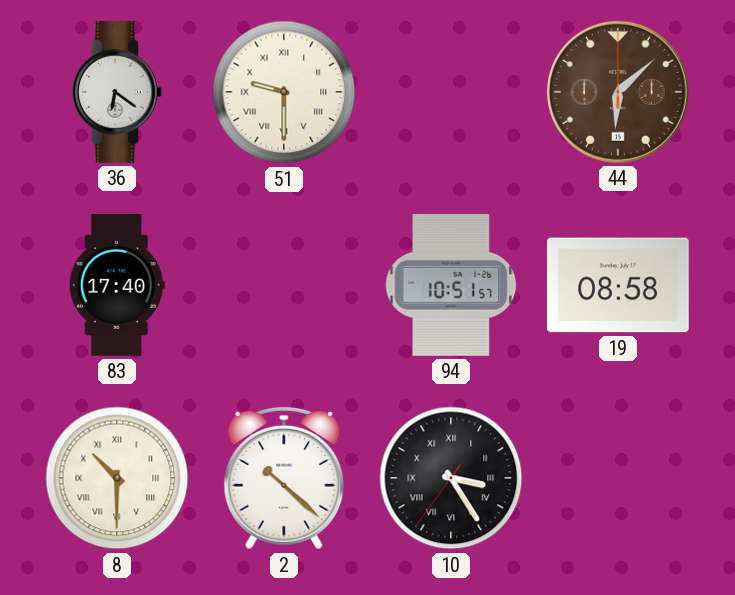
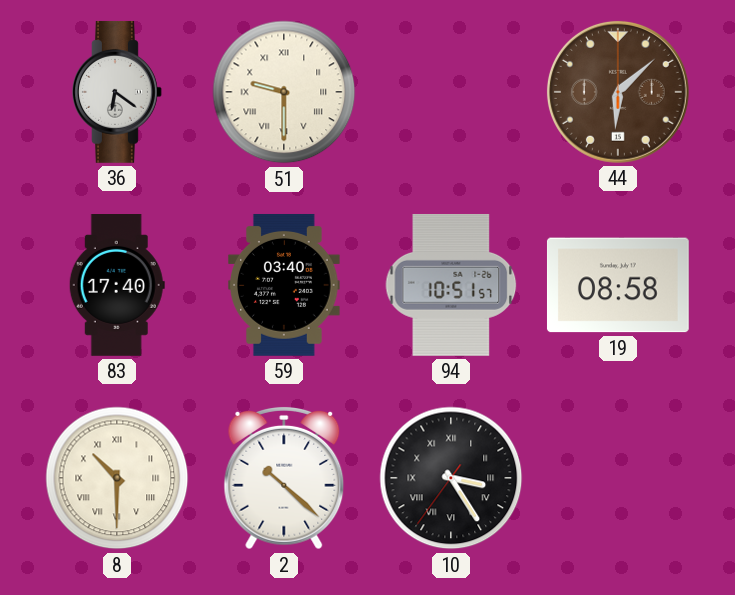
59: none -> 03:40
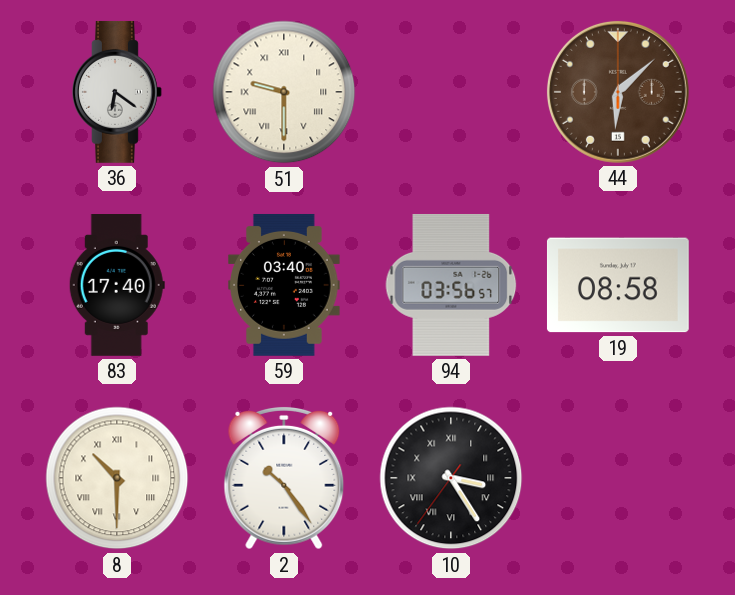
94: 10:51 -> 03:56
2: 10:22 -> 10:24
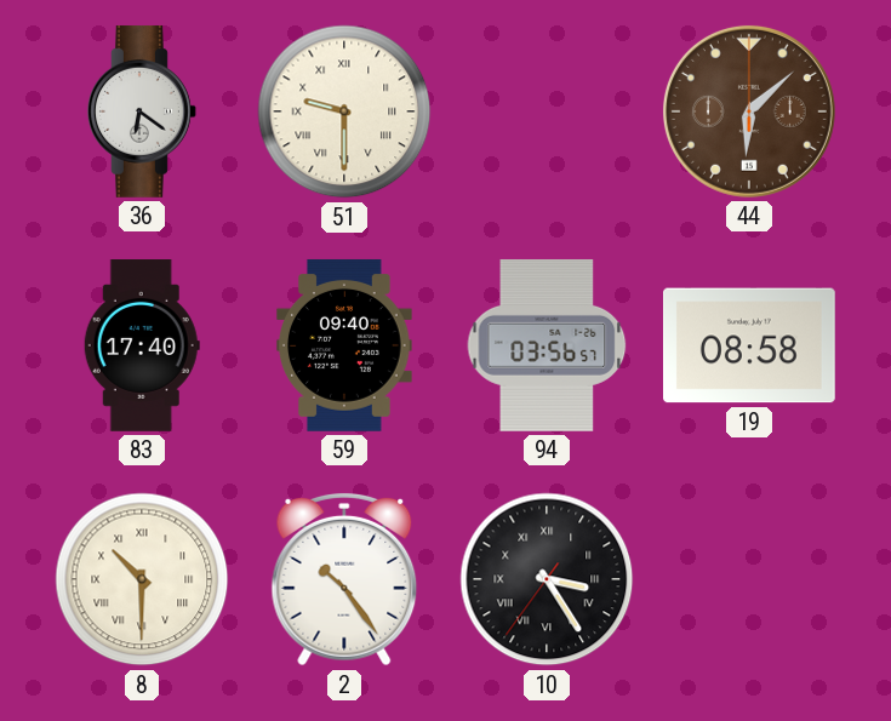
59: 03:40 -> 09:40
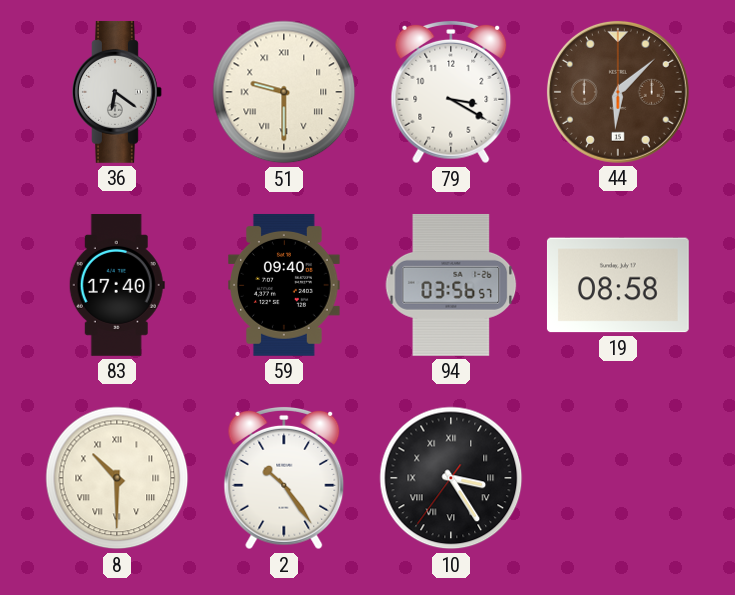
79: none -> 3:20
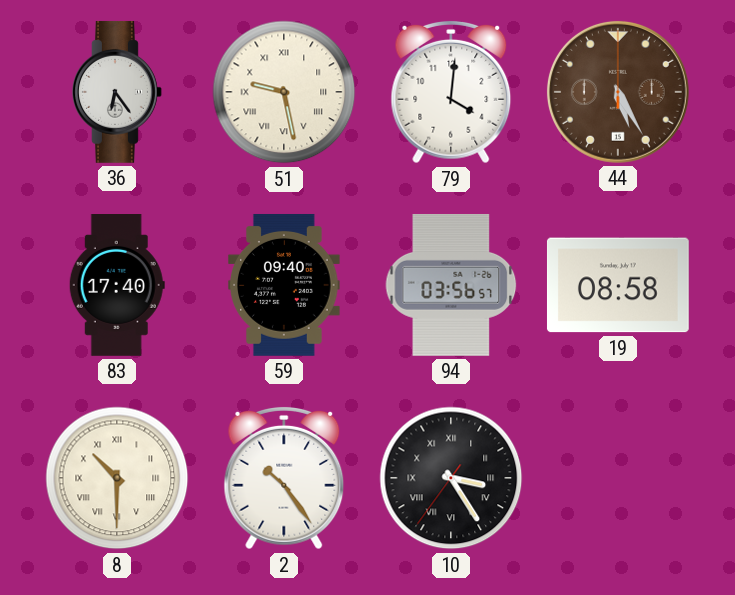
36: 6:21 -> 6:24
51: 9:30 -> 9:28
79: 3:20 -> 4:01
44: 6:08 -> 5:25
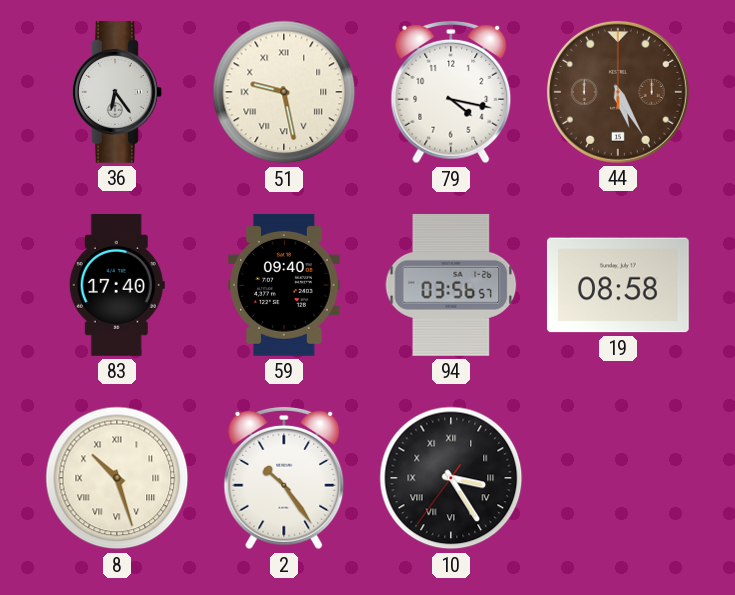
79: 4:01 -> 4:17
8: 10:30 -> 10:27
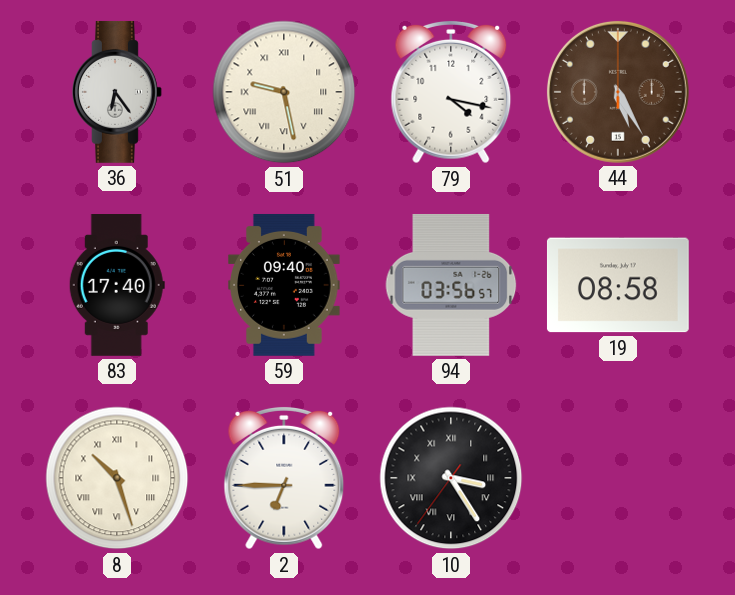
2: 10:24 -> 6:45
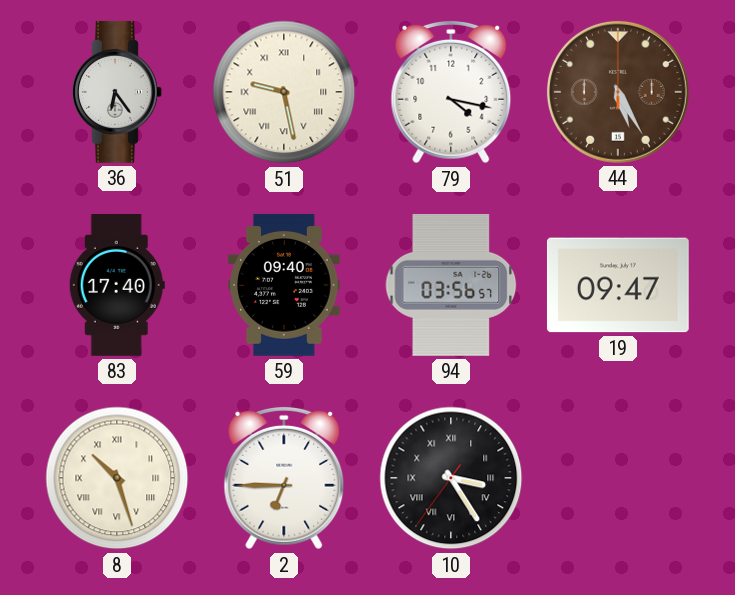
19: 08:58 -> 09:47
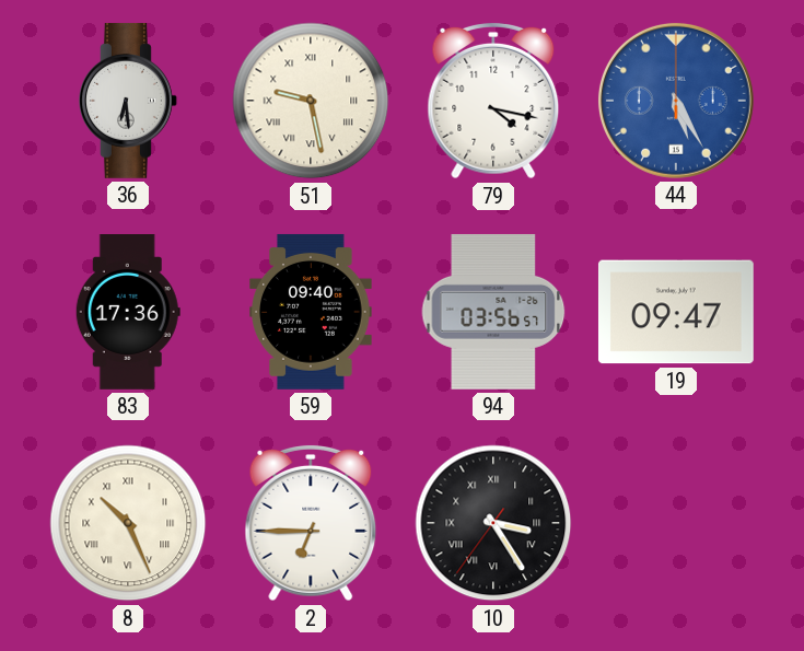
36: 6:24 -> 6:29
44 dial: brown -> blue
83: 17:40 -> 17:36
8: 10:27 -> 10:26
